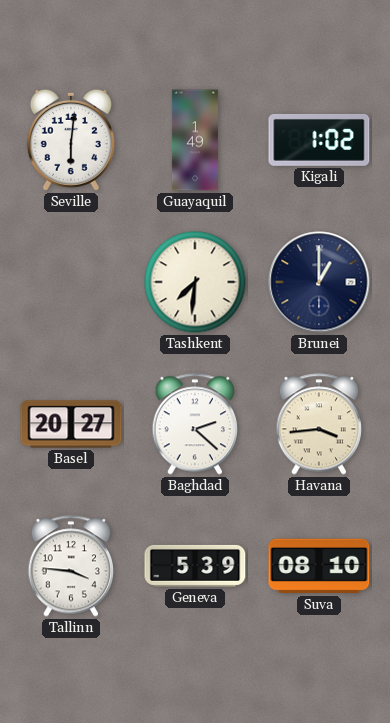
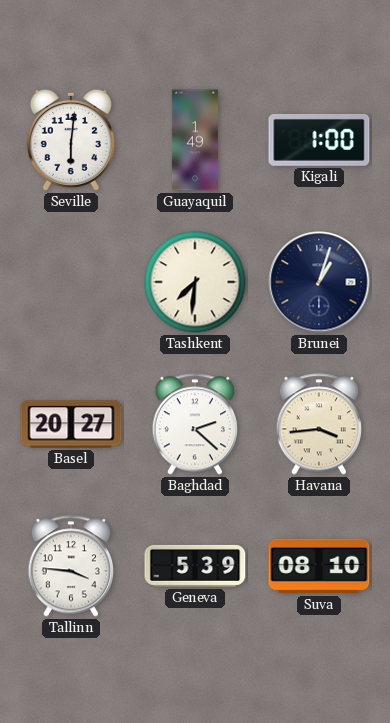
Kigali: 1:02 -> 1:00
Brunei: 1:00 -> 1:03
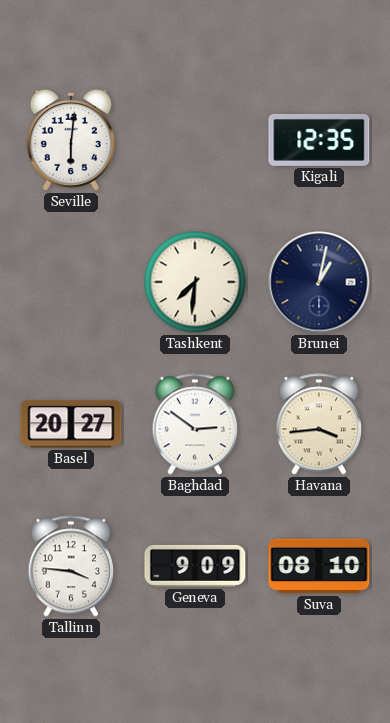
Guayaquil: 1:49 -> none
Kigali: 1:00 -> 12:35
Brunei: 1:03 -> 1:02
Baghdad: 2:22 -> 2:51
Geneva: 5:39 -> 9:09
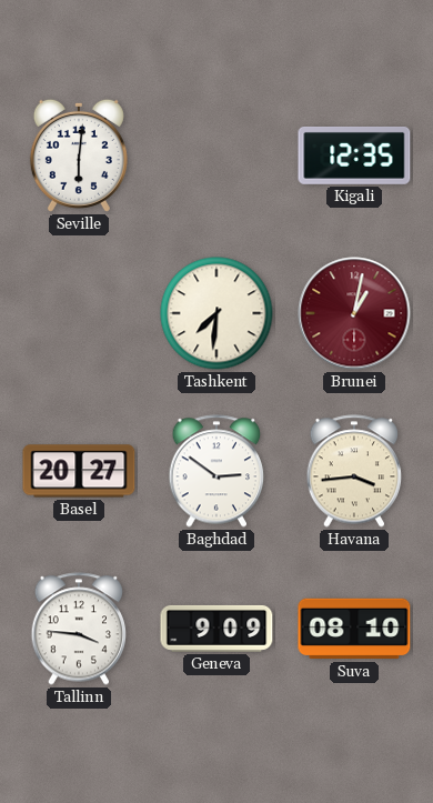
Brunei dial: navy -> burgundy
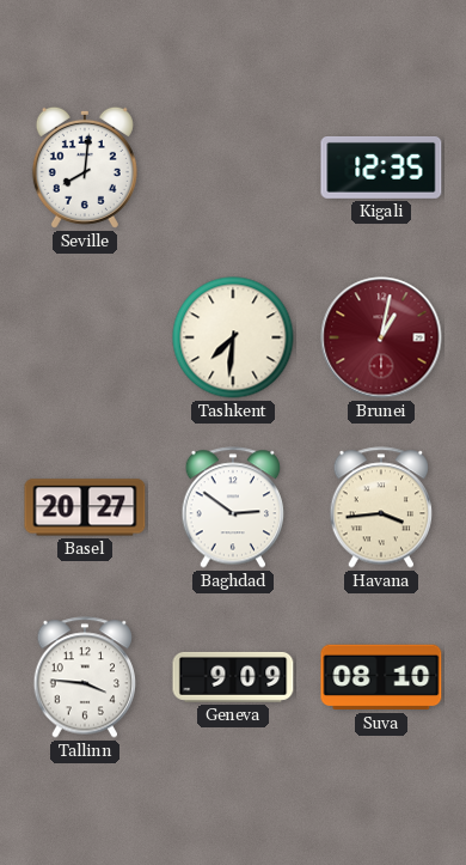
Seville: 6:01 -> 8:01
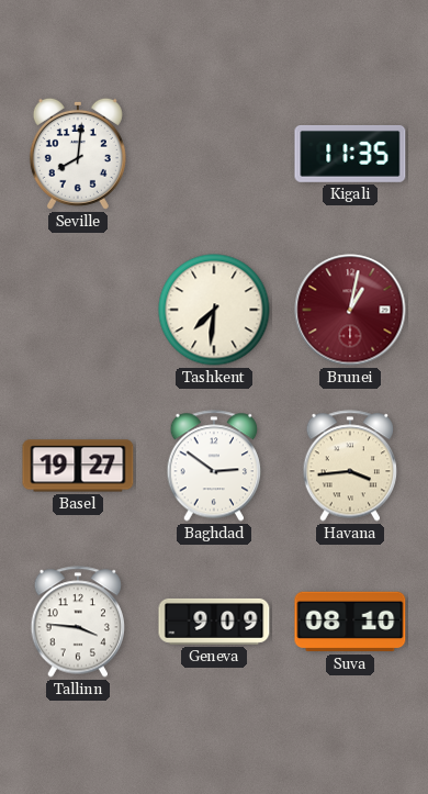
Kigali: 12:35 -> 11:35
Basel: 20:27 -> 19:27
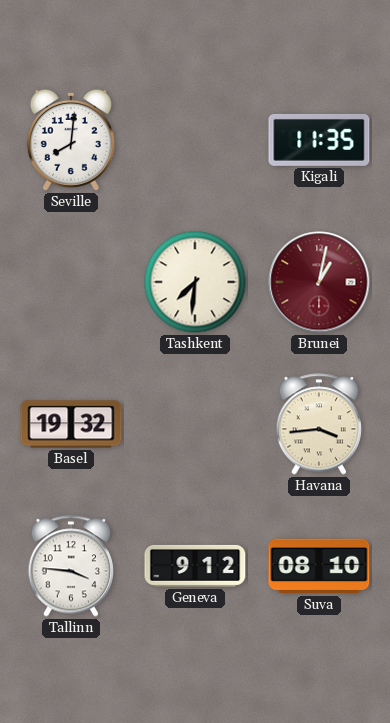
Basel: 19:27 -> 19:32
Baghdad: 2:51 -> none
Geneva: 9:09 -> 9:12
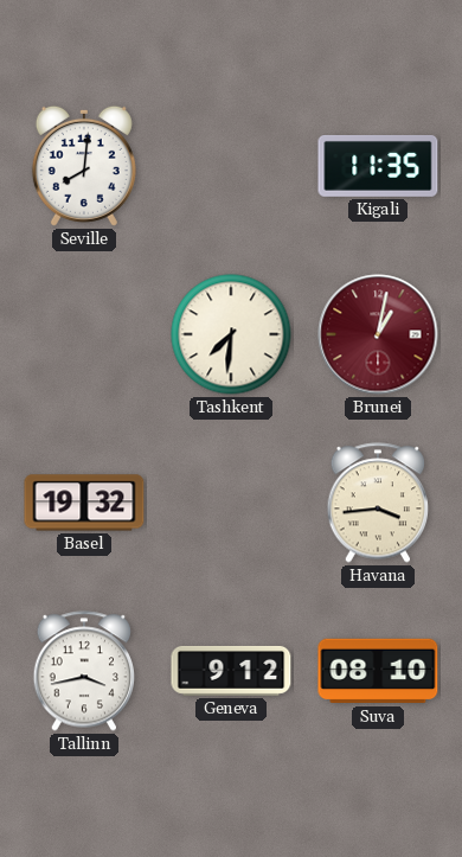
Tallinn: 3:46 -> 3:43
